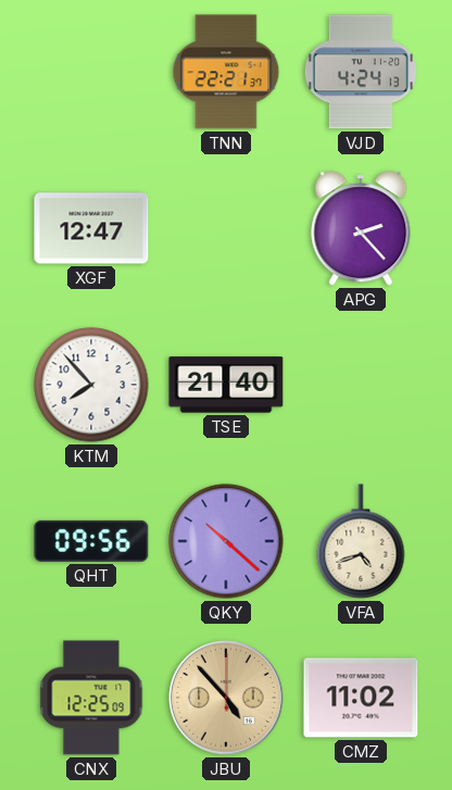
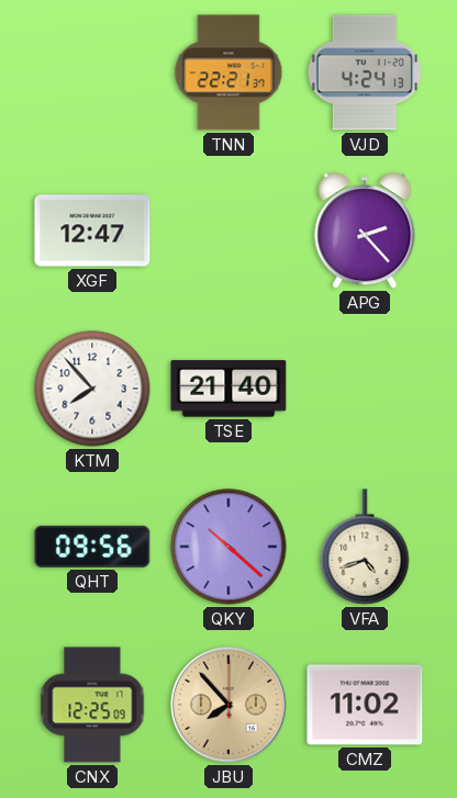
JBU: 4:53 -> 7:53
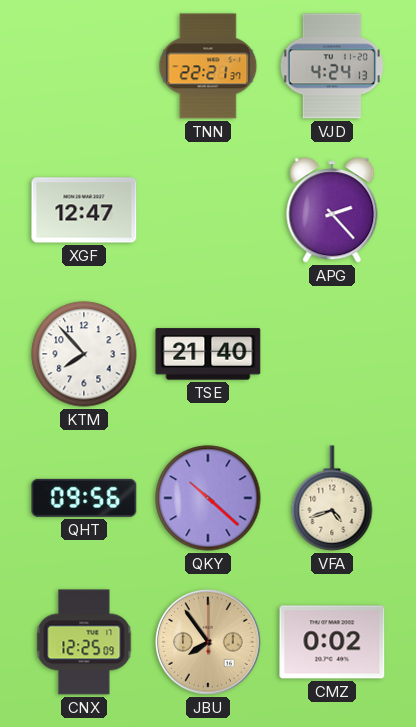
JBU: 7:53 -> 7:54
CMZ: 11:02 -> 0:02
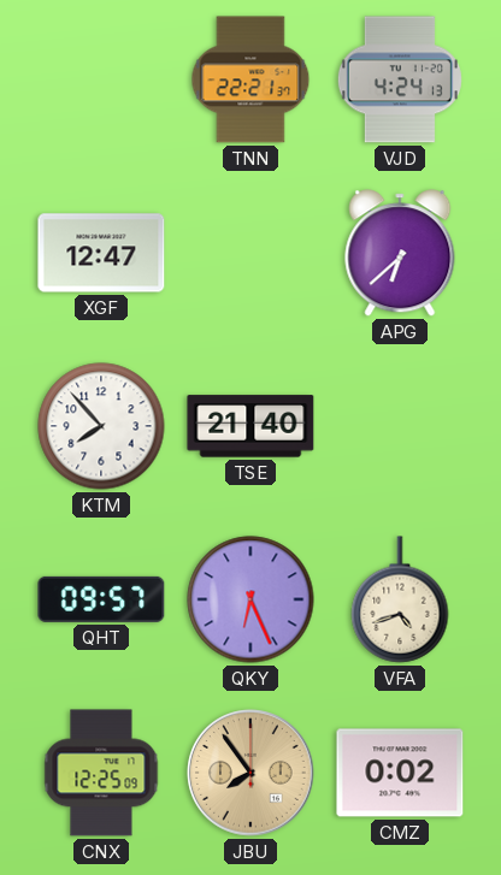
APG: 2:23 -> 6:38
QHT: 09:56 -> 09:57
QKY: 10:22 -> 6:26
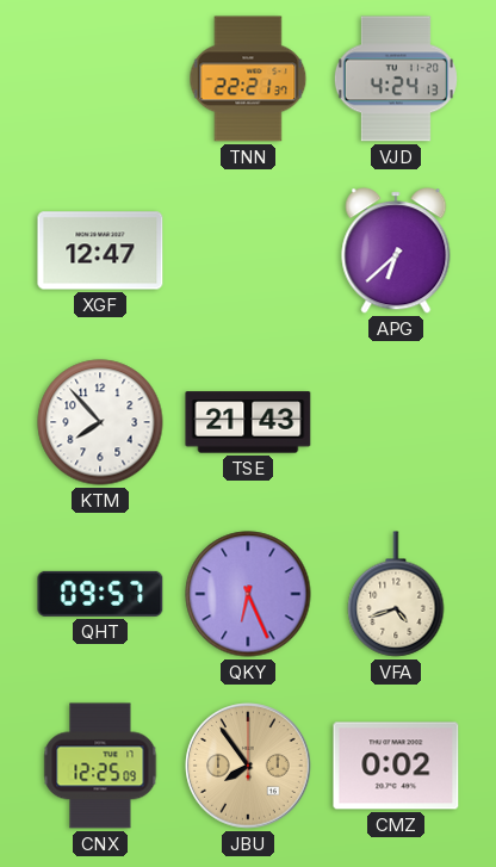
TSE: 21:40 -> 21:43
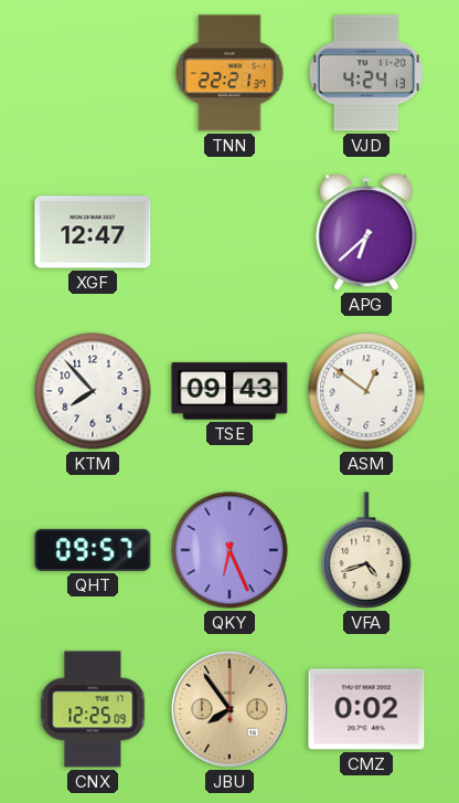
TSE: 21:43 -> 09:43
ASM: none -> 12:51
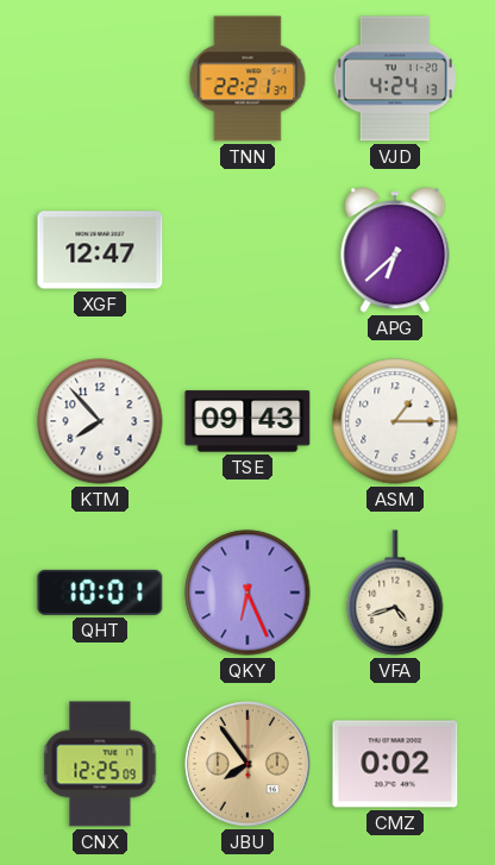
ASM: 12:51 -> 1:15
QHT: 09:57 -> 10:01
